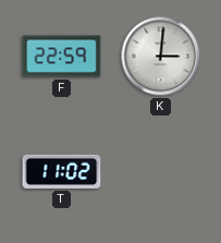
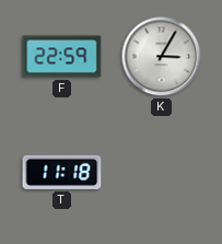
K: 3:01 -> 3:05
T: 11:02 -> 11:18
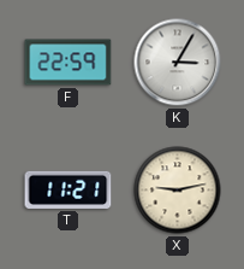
T: 11:18 -> 11:21
X: none -> 9:13
